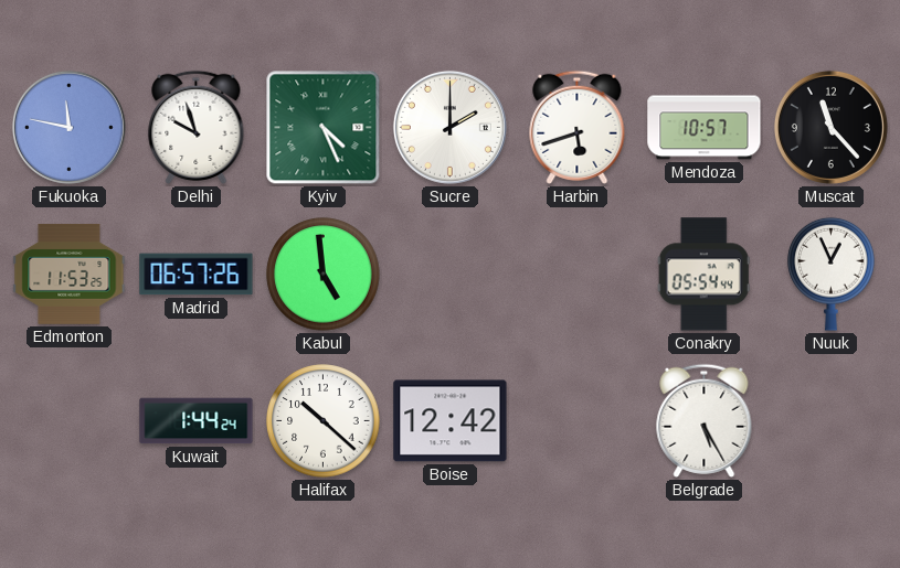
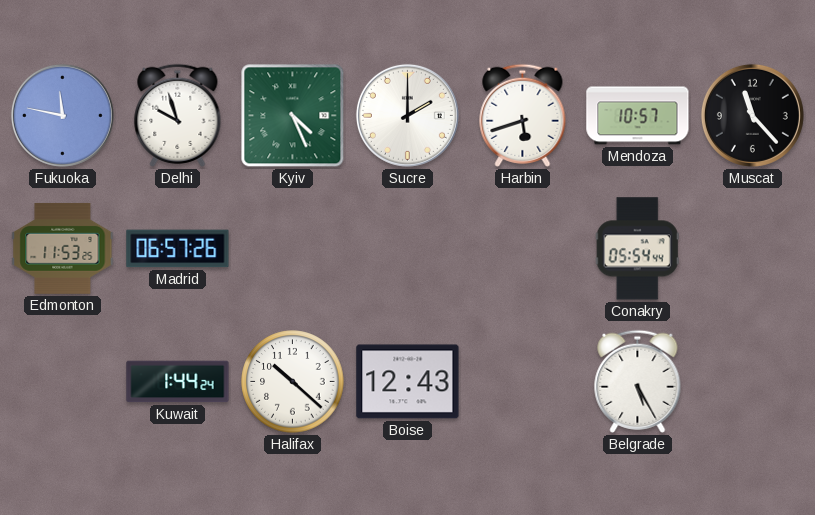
Kabul: 4:59 -> none
Nuuk: 12:56 -> none
Boise: 12:42 -> 12:43
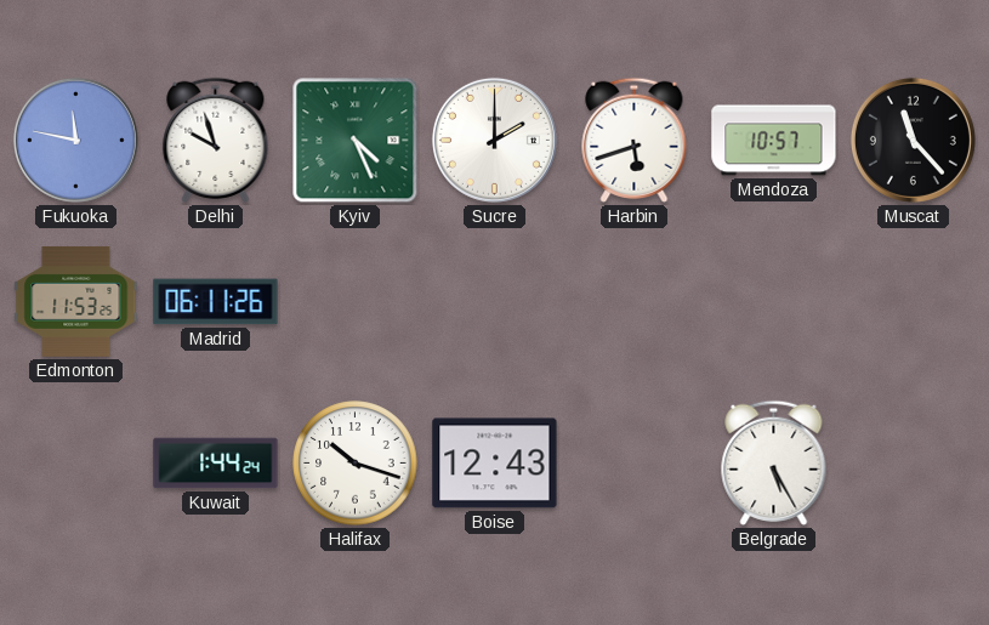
Madrid: 06:57 -> 06:11
Conakry: 05:54 -> none
Halifax: 10:22 -> 10:18
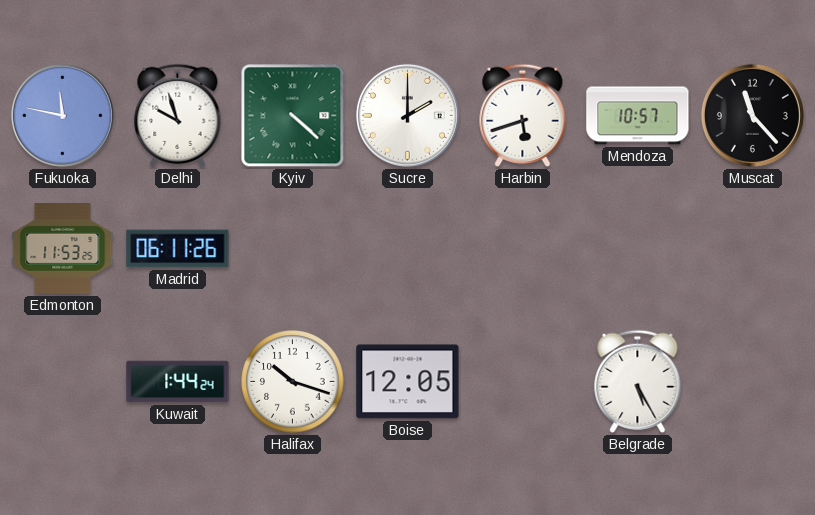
Kyiv: 4:26 -> 4:22
Boise: 12:43 -> 12:05
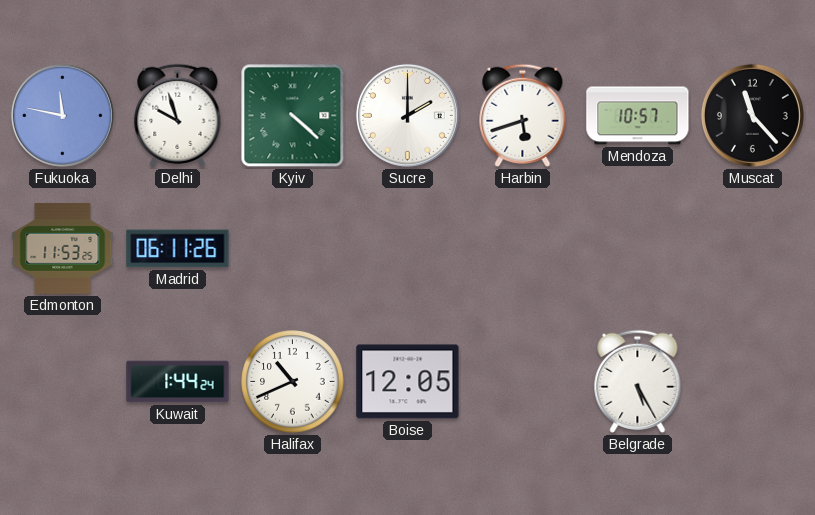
Halifax: 10:18 -> 10:41
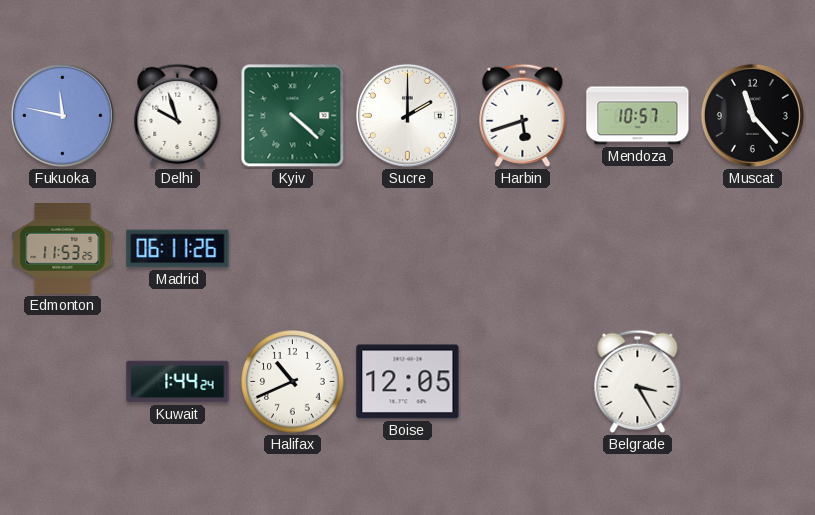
Belgrade: 5:25 -> 3:25
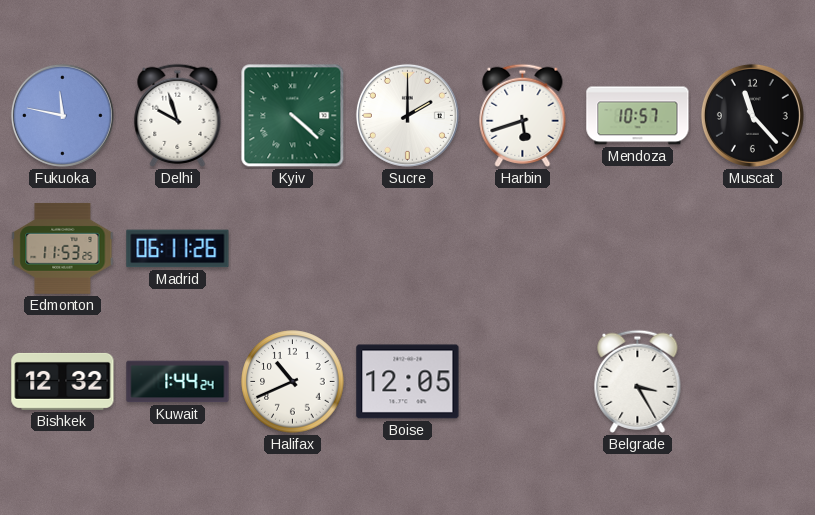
Bishkek: none -> 12:32
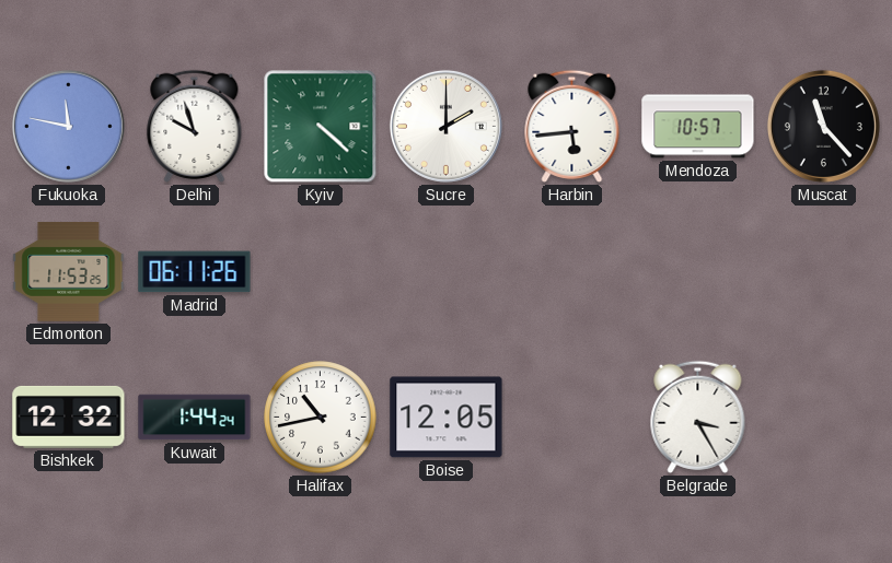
Harbin: 5:42 -> 5:44
Halifax: 10:41 -> 10:43
